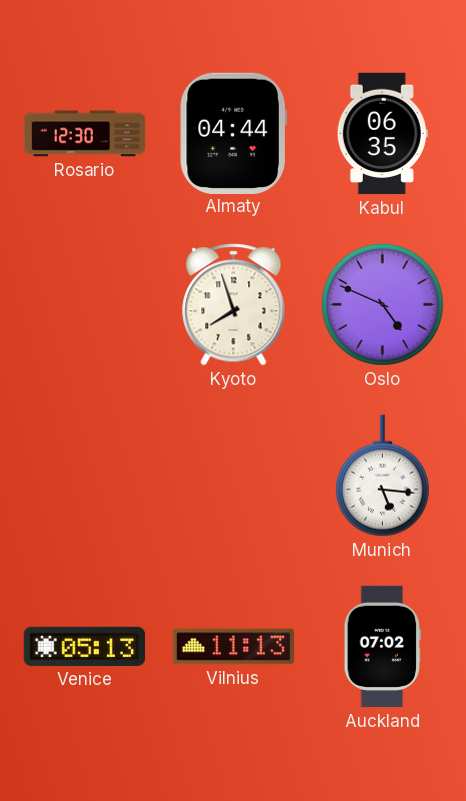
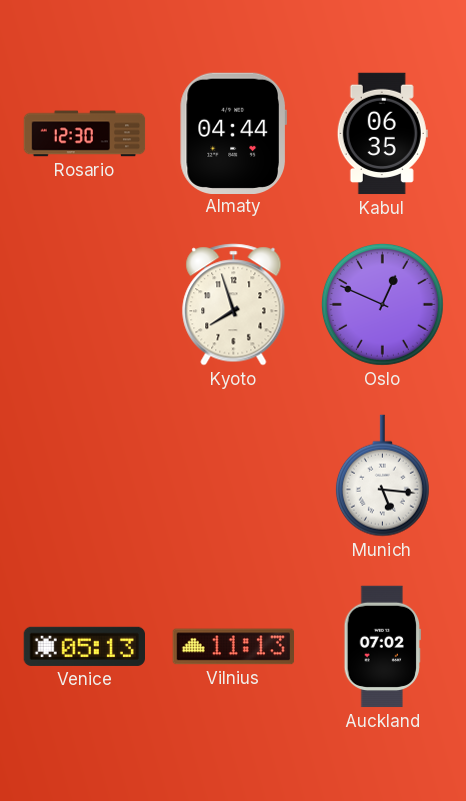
Oslo: 4:49 -> 12:49
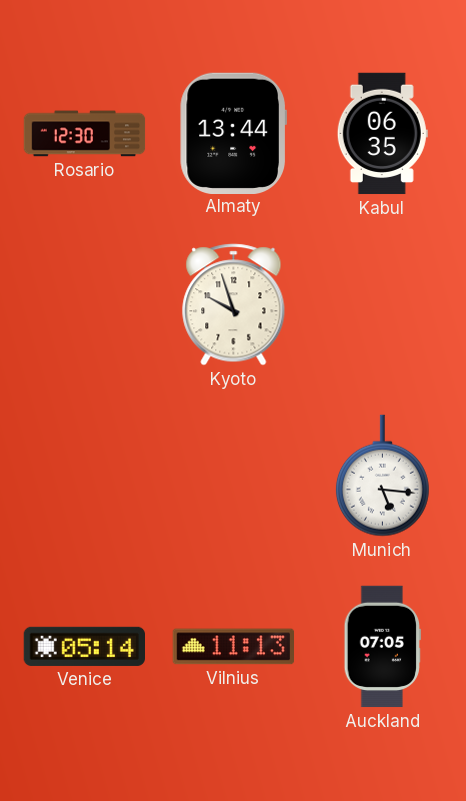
Almaty: 04:44 -> 13:44
Kyoto: 7:57 -> 9:57
Oslo: 12:49 -> none
Venice: 05:13 -> 05:14
Auckland: 07:02 -> 07:05
